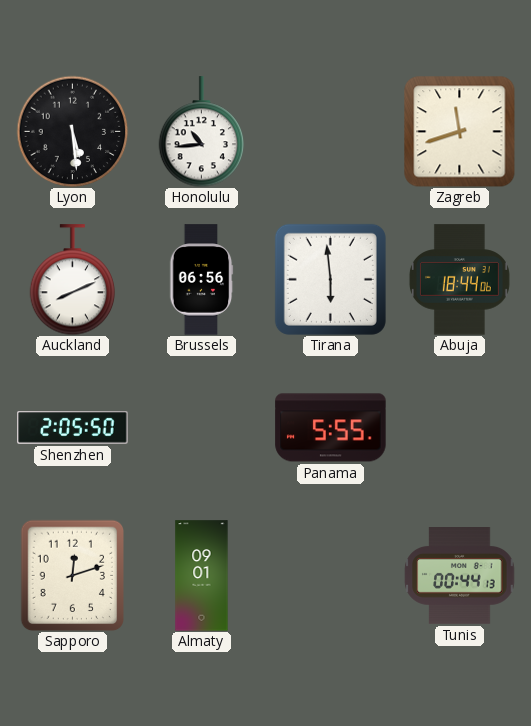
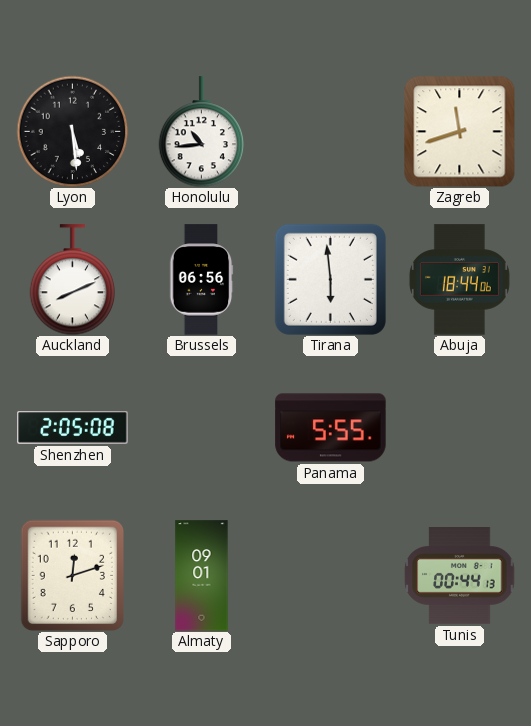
Shenzhen: 2:05:50 -> 2:05:08
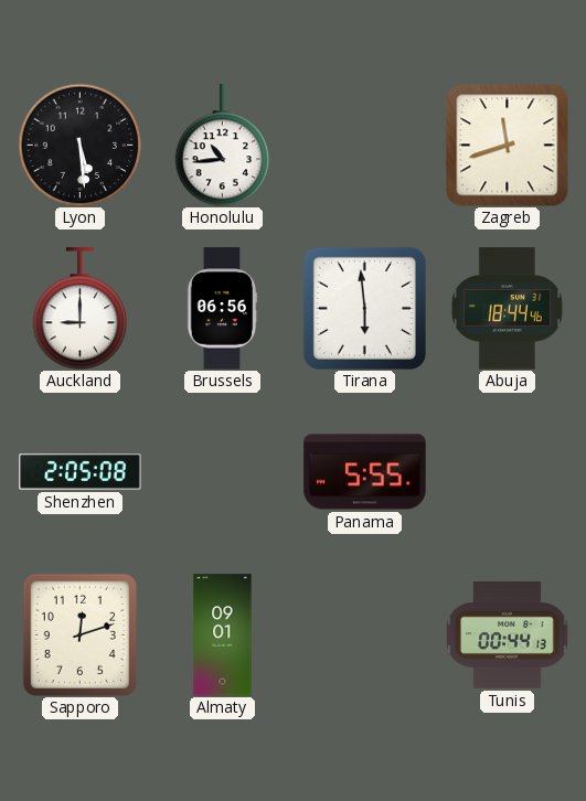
Auckland: 8:11 -> 9:00
Abuja: 18:44:06 -> 18:44:46
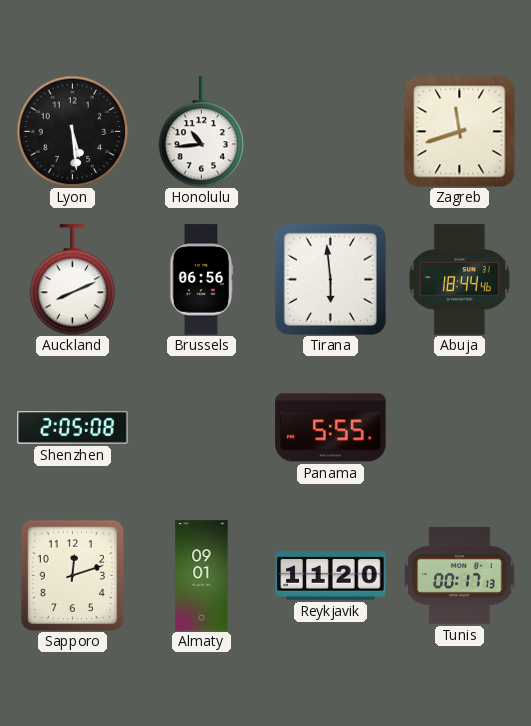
Auckland: 9:00 -> 8:11
Reykjavik: none -> 11:20
Tunis: 00:44 -> 00:17
